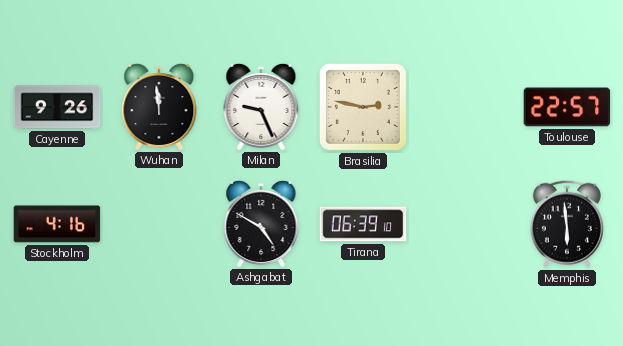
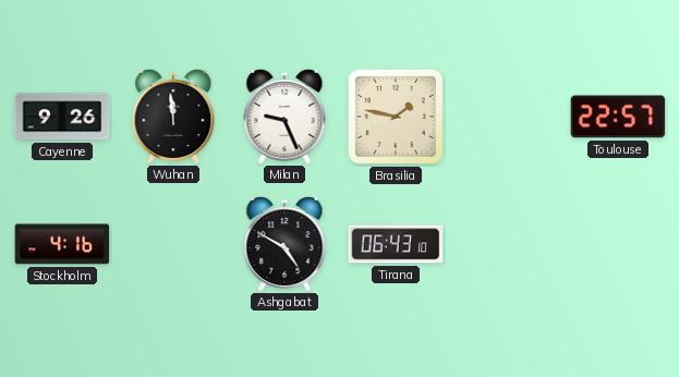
Brasilia: 2:47 -> 1:47
Tirana: 06:39 -> 06:43
Memphis: 5:59 -> none
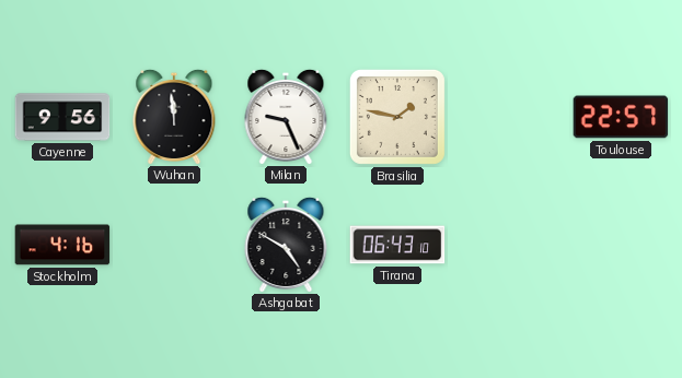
Cayenne: 9:26 -> 9:56
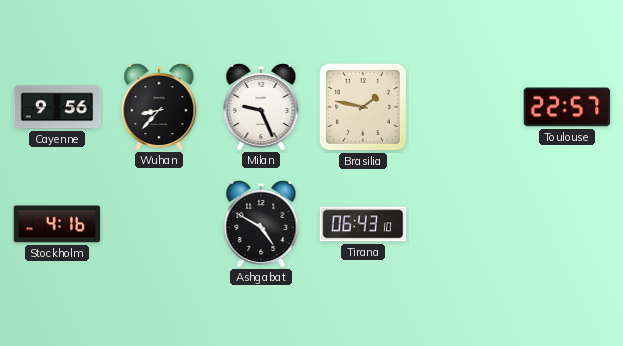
Wuhan: 11:59 -> 8:37
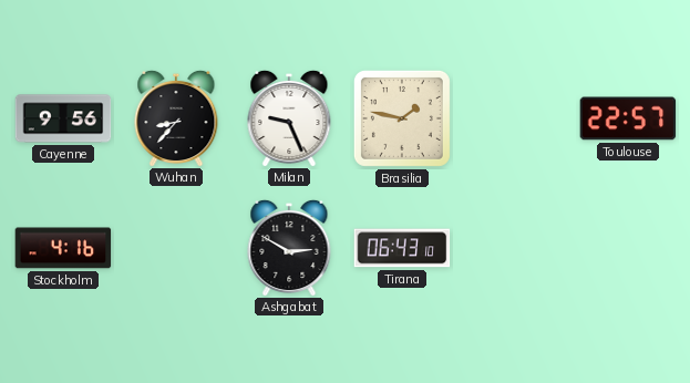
Ashgabat: 4:50 -> 2:50
